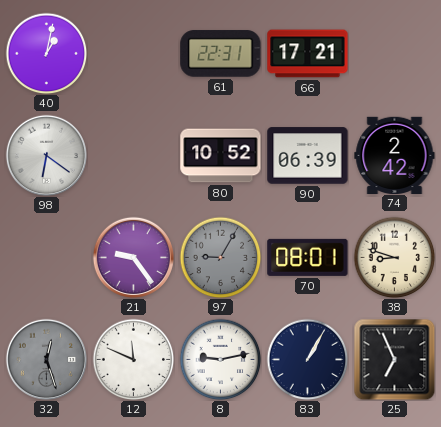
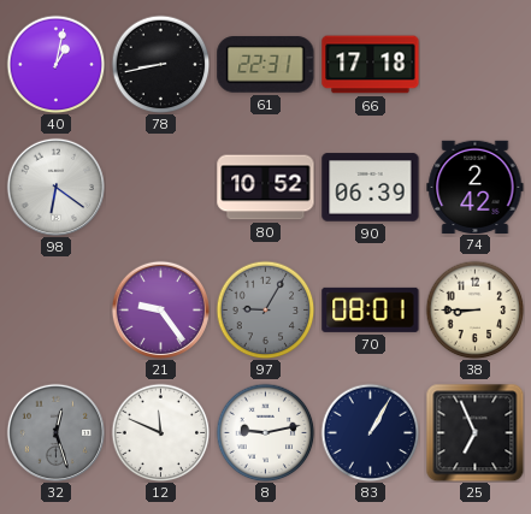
78: none -> 8:43
66: 17:21 -> 17:18
38: 8:48 -> 8:45
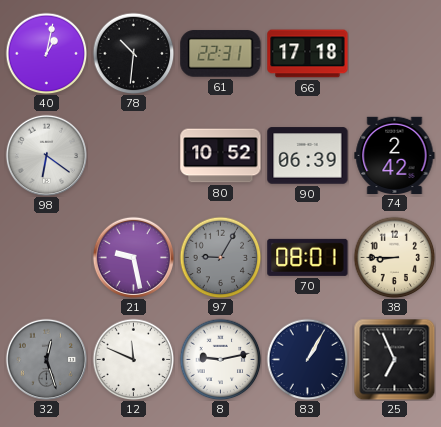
78: 8:43 -> 10:31
21: 9:24 -> 9:28
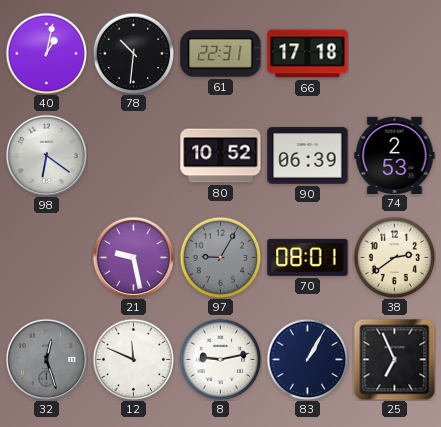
74: 2:42 -> 2:53
38: 8:45 -> 2:39
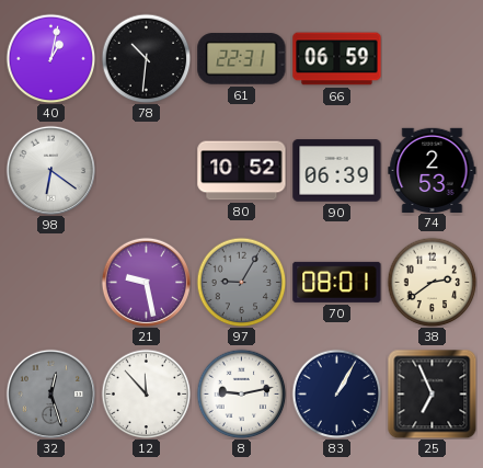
66: 17:18 -> 06:59
12: 11:49 -> 11:53
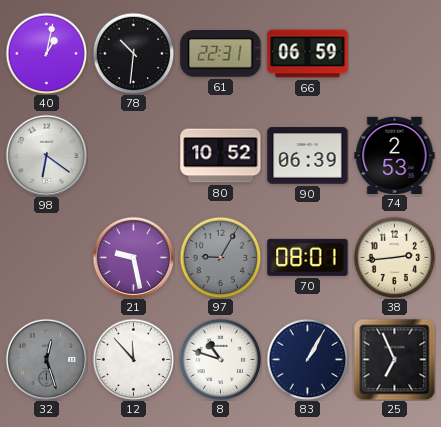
38: 2:39 -> 2:44
8: 9:13 -> 10:48
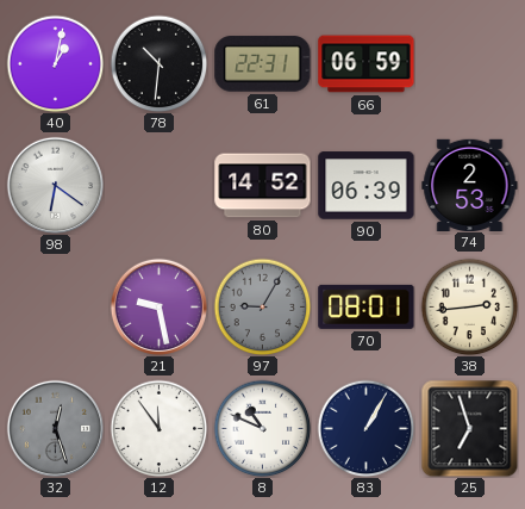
80: 10:52 -> 14:52
12: 11:53 -> 11:54
8: 10:48 -> 10:49
25: 6:56 -> 6:57
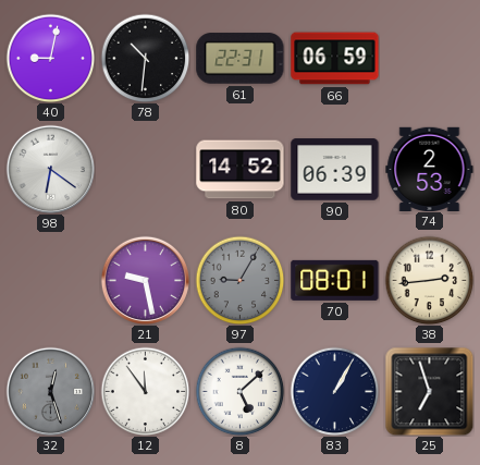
40: 1:02 -> 9:02
8: 10:49 -> 5:08
